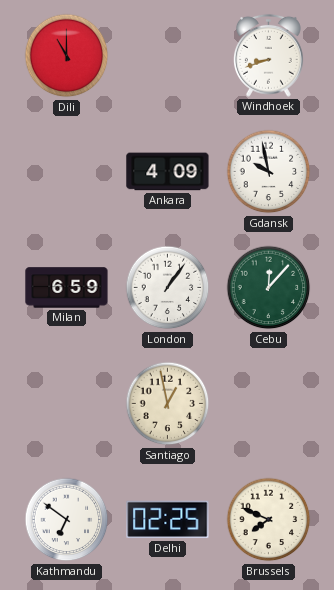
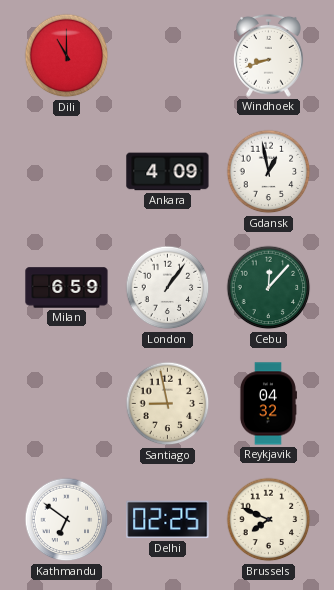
Gdansk: 9:58 -> 12:58
Santiago: 12:58 -> 8:58
Reykjavik: none -> 04:32
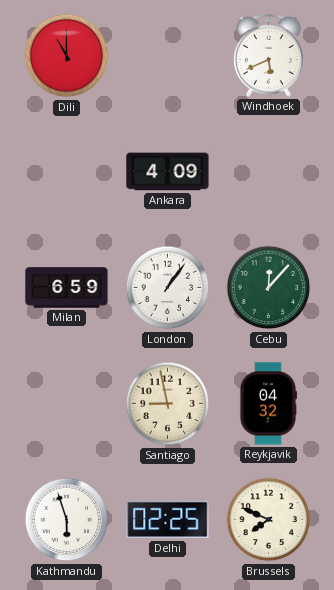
Windhoek: 8:42 -> 5:41
Gdansk: 12:58 -> none
Kathmandu: 6:51 -> 5:57
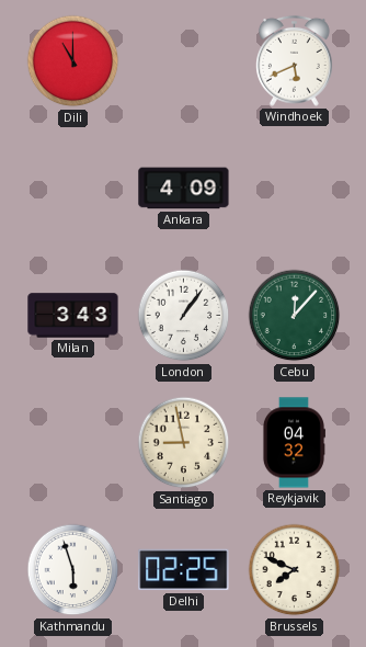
Milan: 6:59 -> 3:43
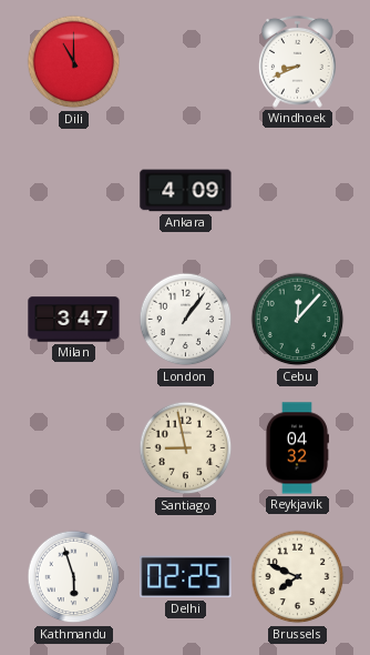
Windhoek: 5:41 -> 8:41
Milan: 3:43 -> 3:47
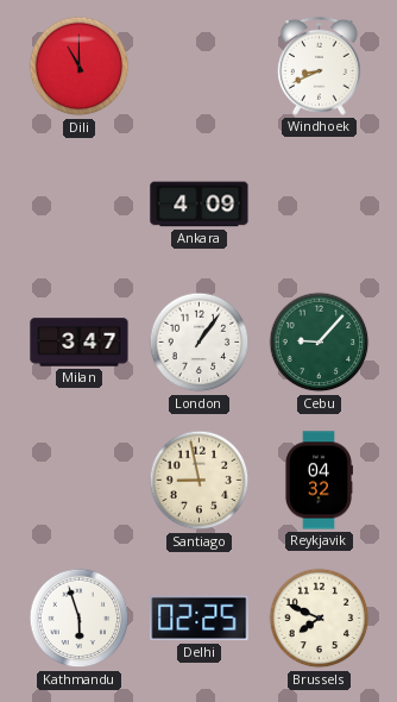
Cebu: 12:07 -> 9:07
